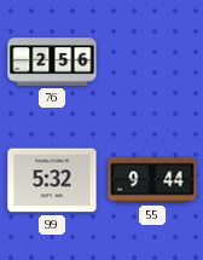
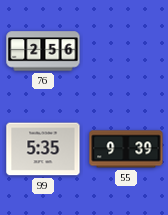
99: 5:32 -> 5:35
55: 9:44 -> 9:39
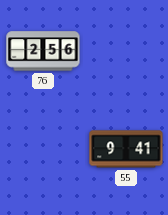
99: 5:35 -> none
55: 9:39 -> 9:41
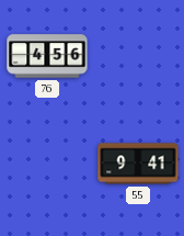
76: 2:56 -> 4:56
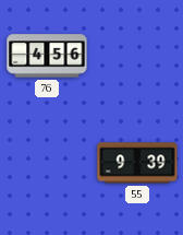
55: 9:41 -> 9:39
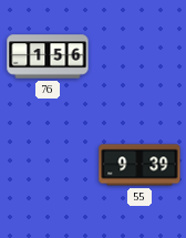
76: 4:56 -> 1:56
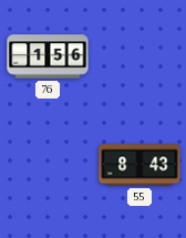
55: 9:39 -> 8:43
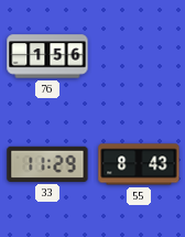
33: none -> 11:29
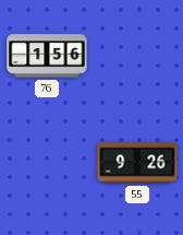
33: 11:29 -> none
55: 8:43 -> 9:26
